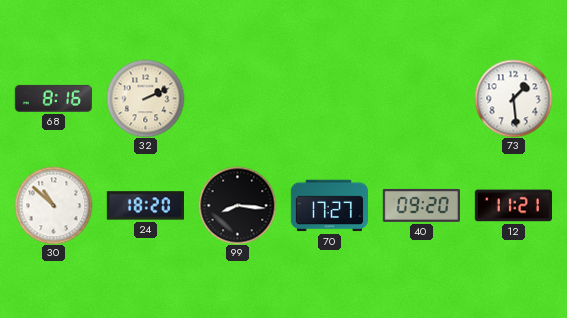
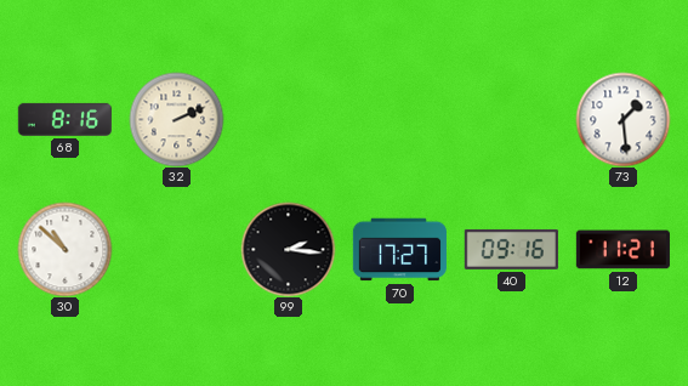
24: 18:20 -> none
99: 8:16 -> 2:16
40: 09:20 -> 09:16
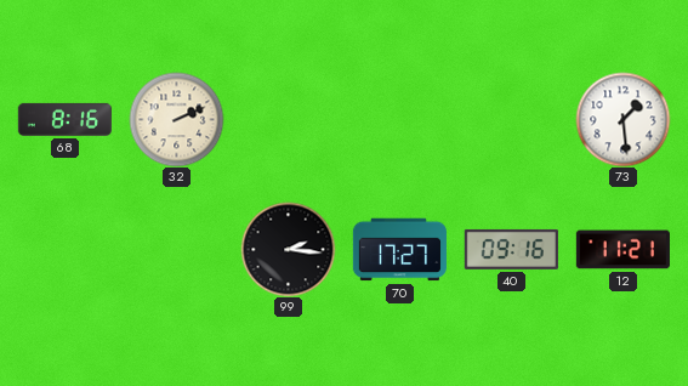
30: 10:52 -> none
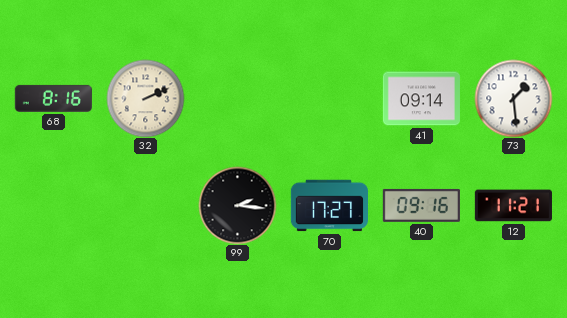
41: none -> 09:14
